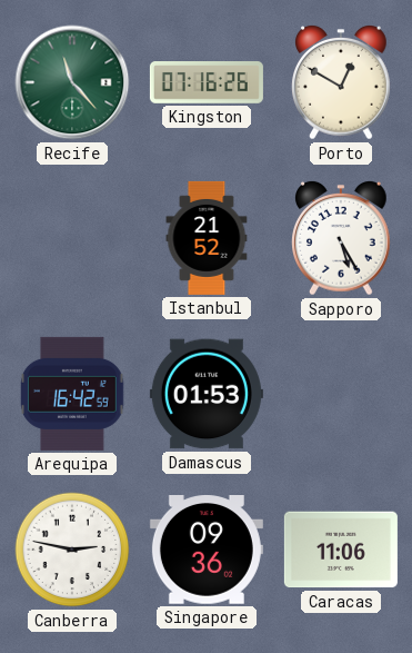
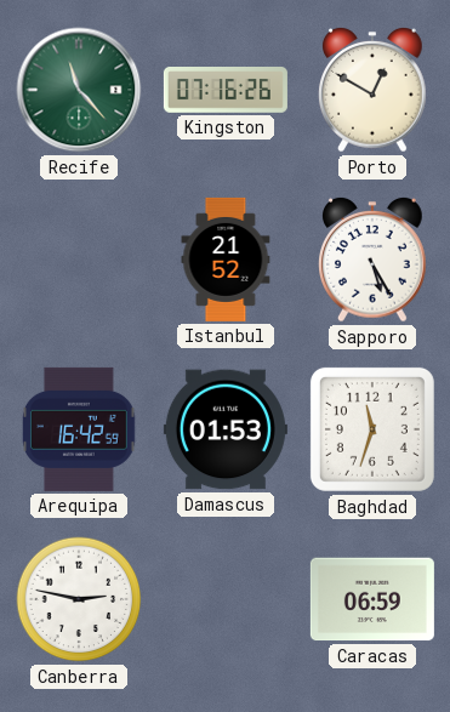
Baghdad: none -> 11:33
Singapore: 09:36 -> none
Caracas: 11:06 -> 06:59
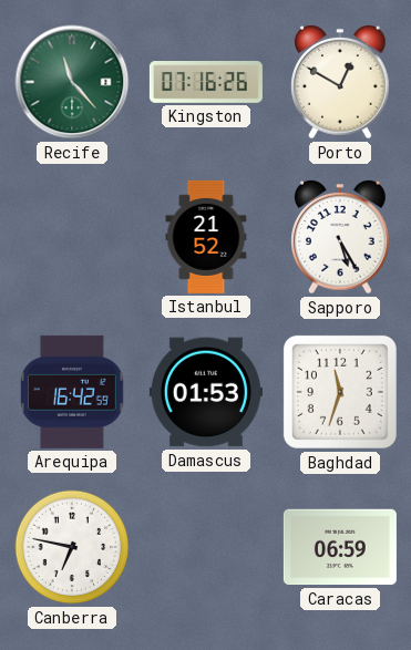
Canberra: 2:47 -> 6:47
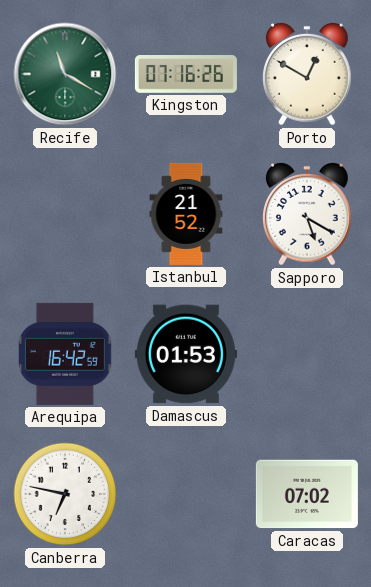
Recife: 11:23 -> 11:20
Sapporo: 5:25 -> 5:20
Baghdad: 11:33 -> none
Caracas: 06:59 -> 07:02
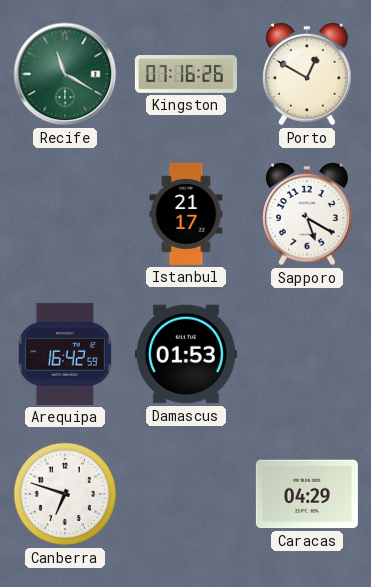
Istanbul: 21:52 -> 21:17
Canberra: 6:47 -> 6:48
Caracas: 07:02 -> 04:29
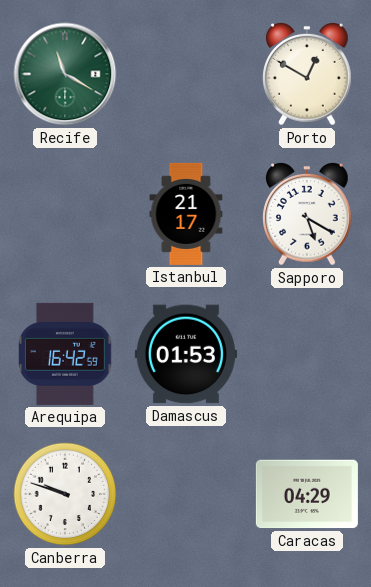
Kingston: 07:16 -> none
Canberra: 6:48 -> 9:48
